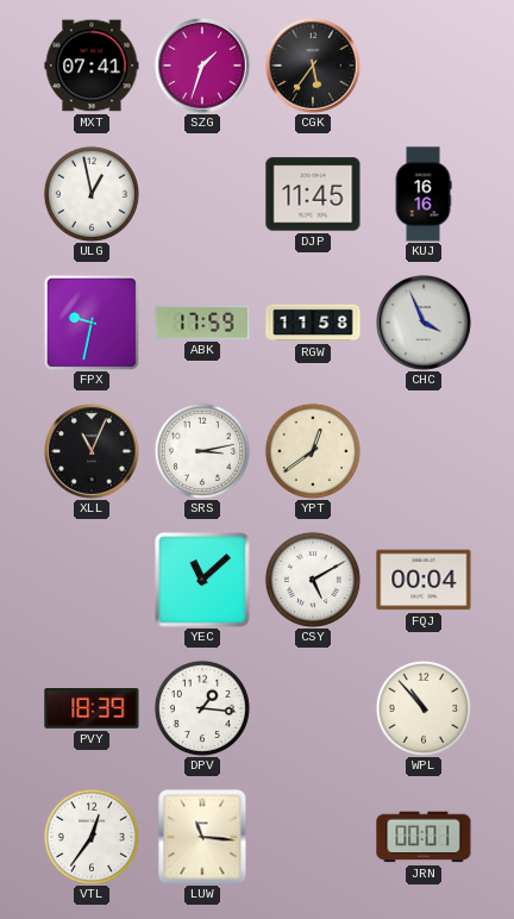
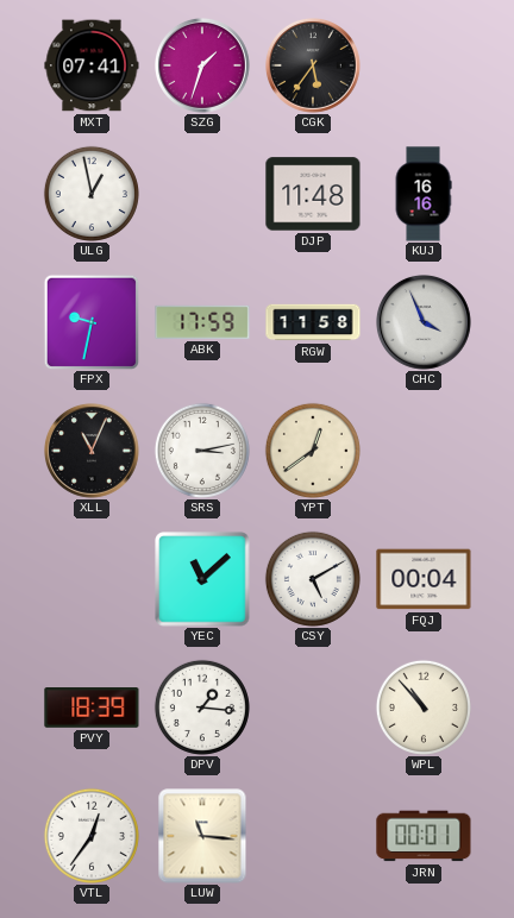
DJP: 11:45 -> 11:48
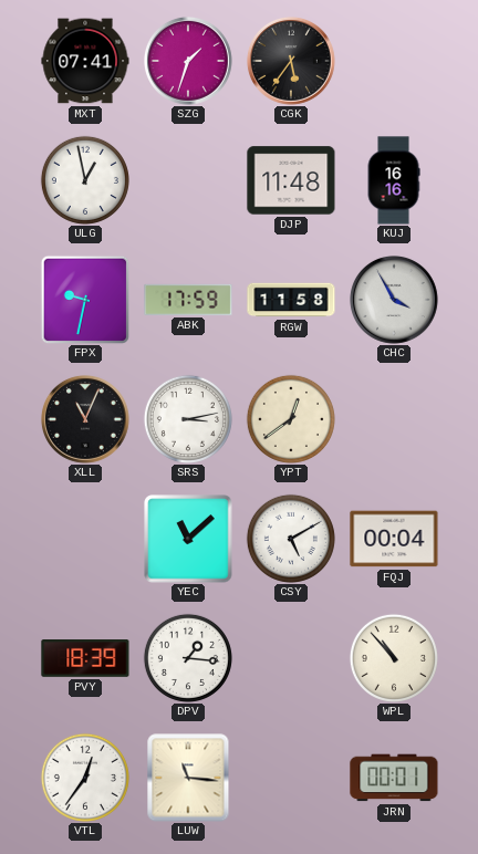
CHC: 3:56 -> 3:55
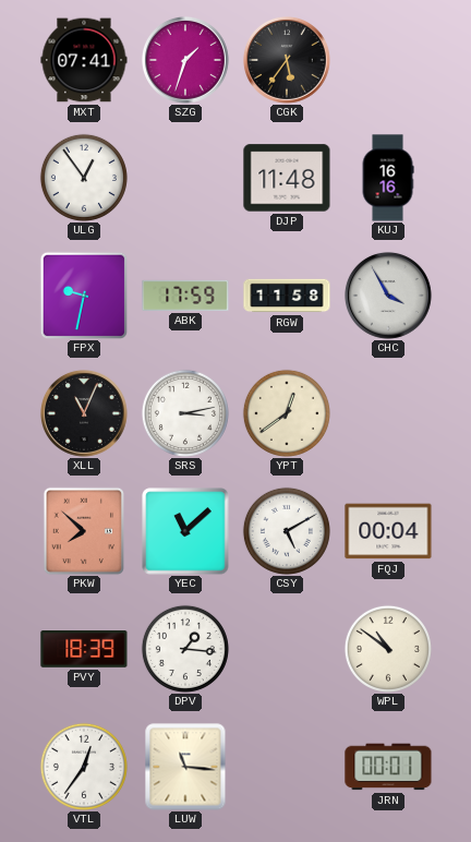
ULG: 12:58 -> 12:54
PKW: none -> 7:52
WPL: 10:53 -> 10:51
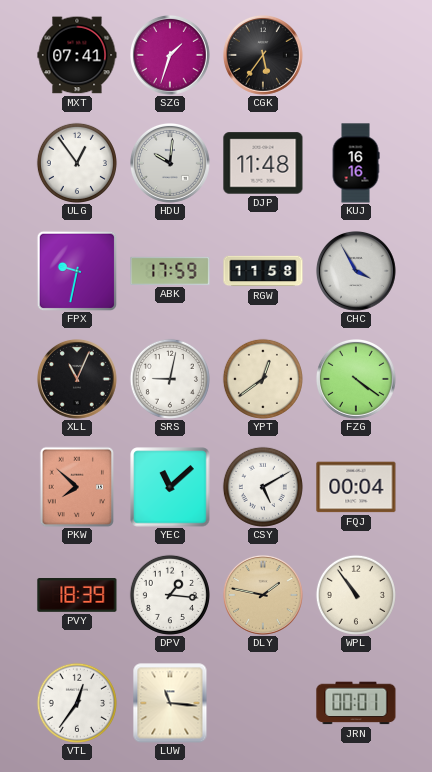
HDU: none -> 10:01
SRS: 3:13 -> 9:02
FZG: none -> 4:21
DLY: none -> 1:47
WPL: 10:51 -> 10:54
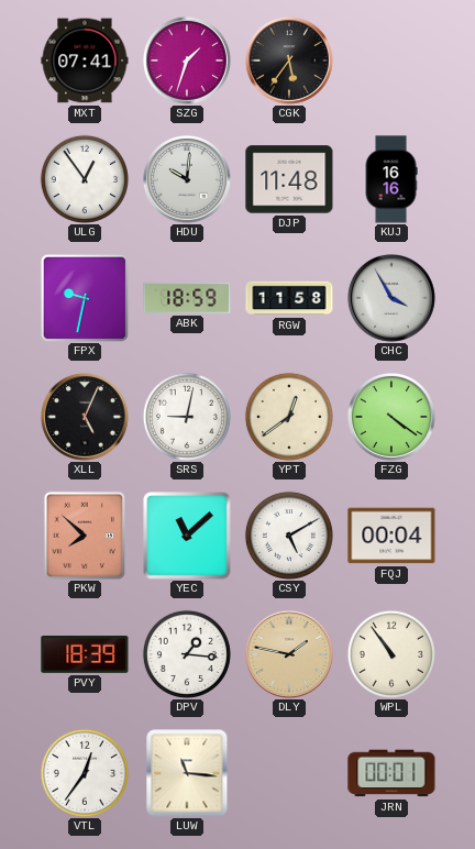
ABK: 17:59 -> 18:59
XLL: 11:04 -> 5:04
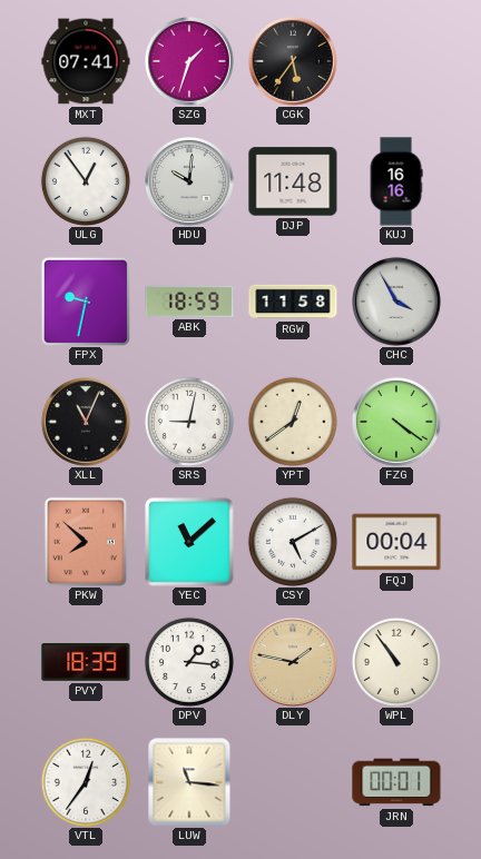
XLL: 5:04 -> 11:04
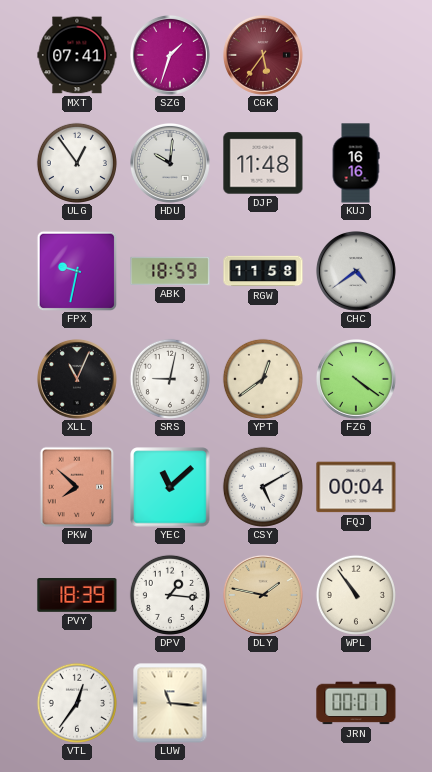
CGK dial: black -> burgundy
CHC: 3:55 -> 4:39
